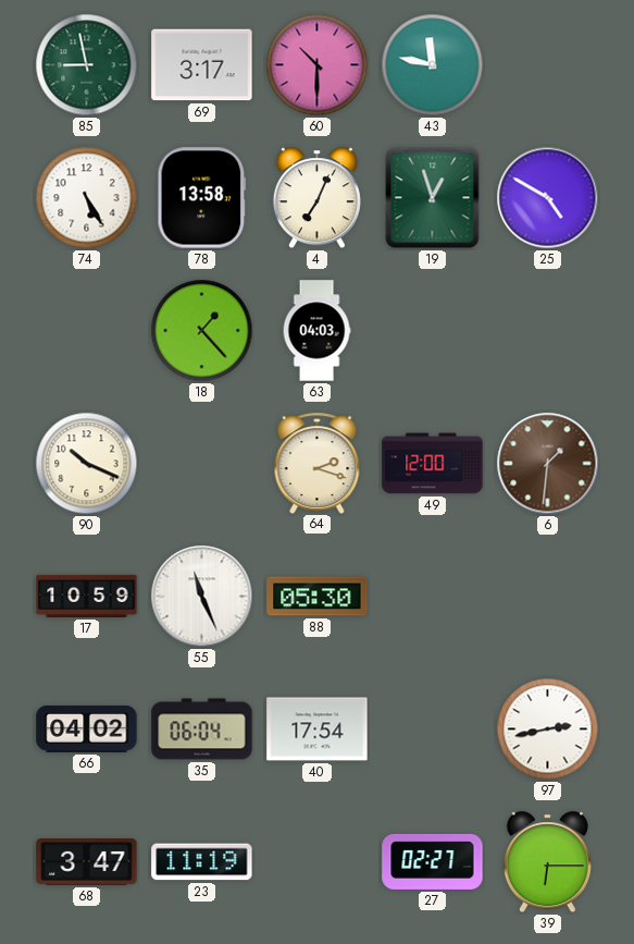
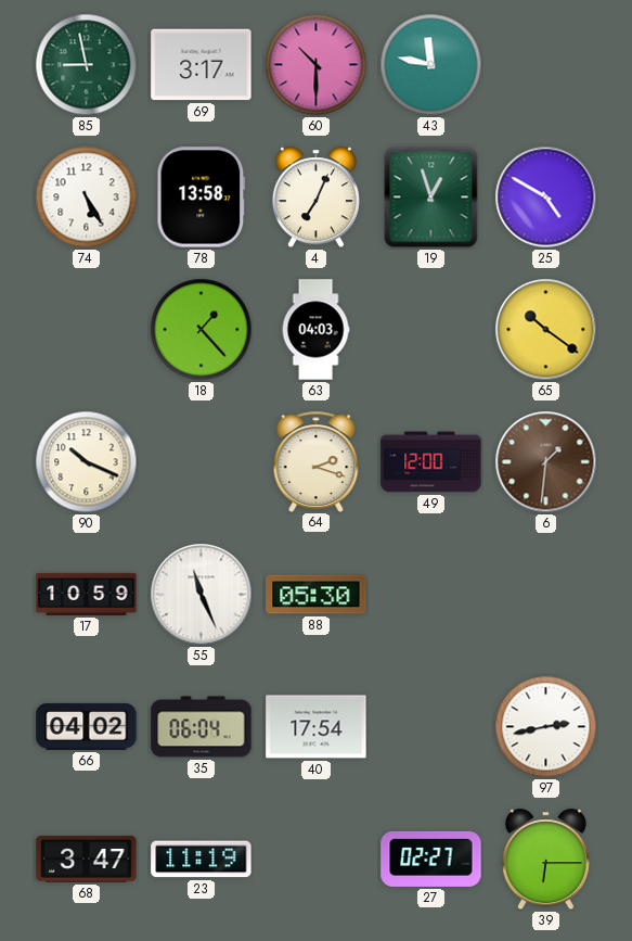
65: none -> 10:21
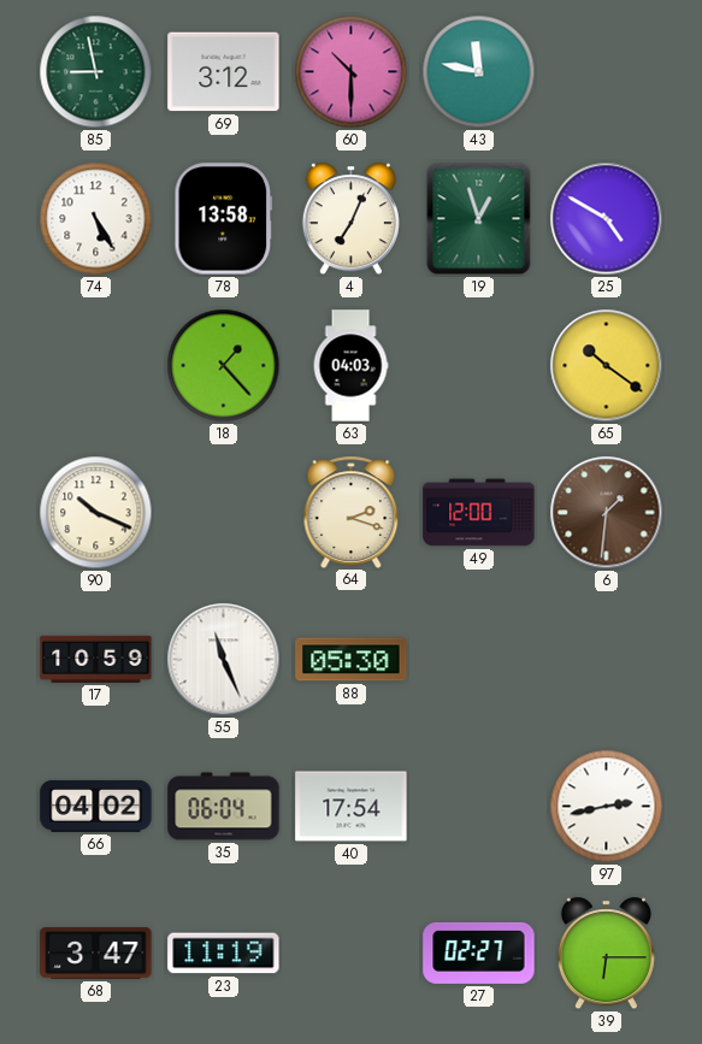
69: 3:17 -> 3:12
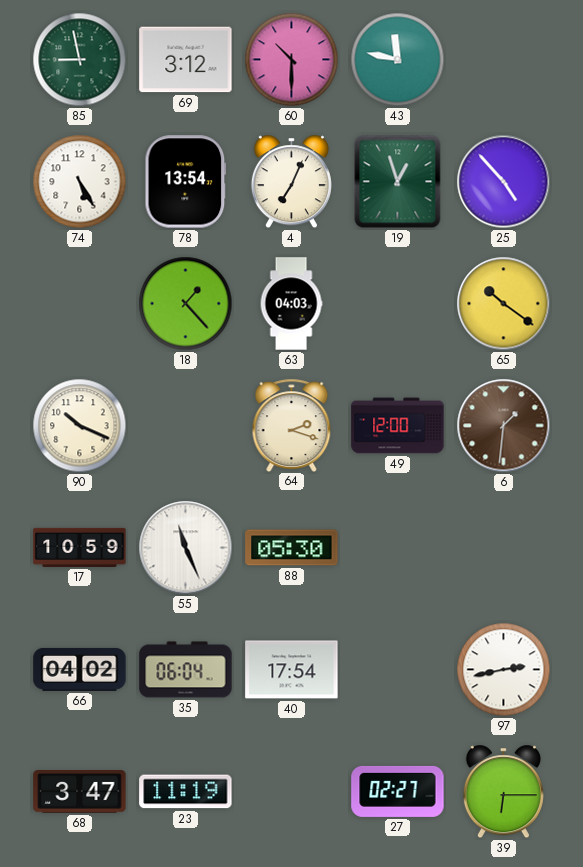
78: 13:58 -> 13:54
25: 4:50 -> 4:53
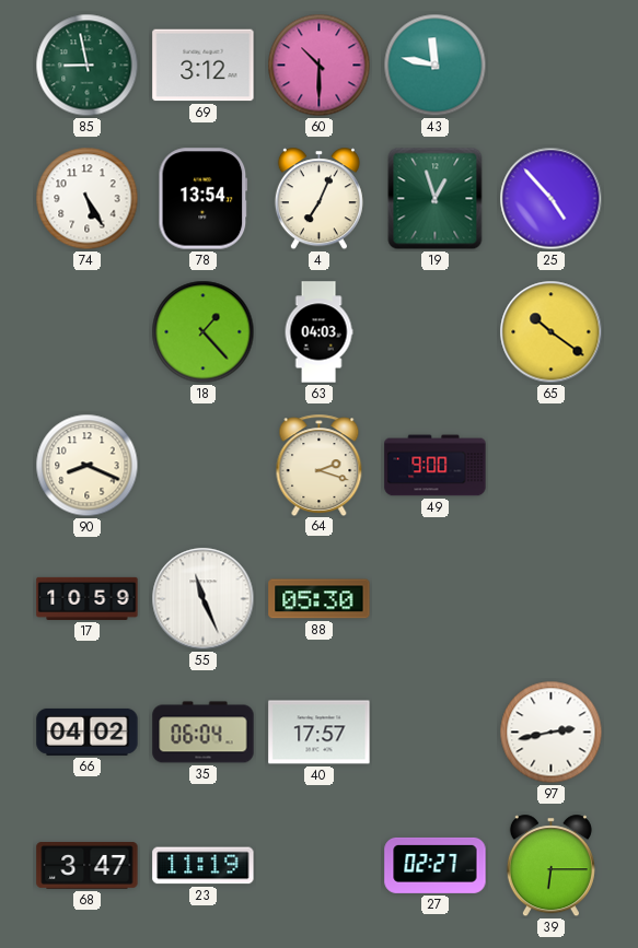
90: 10:19 -> 8:19
49: 12:00 -> 9:00
6: 1:31 -> none
40: 17:54 -> 17:57
